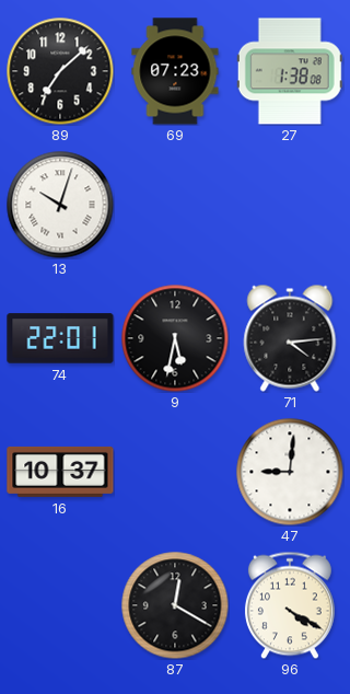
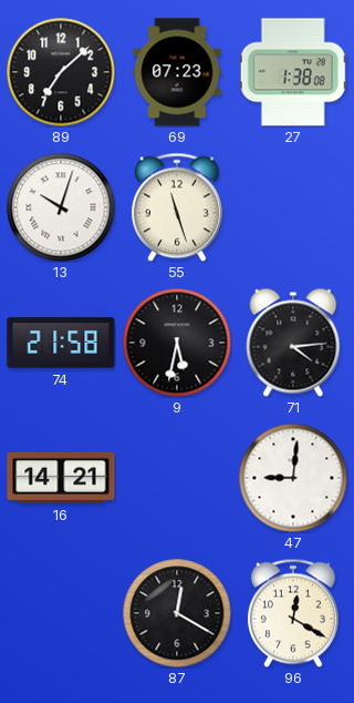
55: none -> 11:27
74: 22:01 -> 21:58
16: 10:37 -> 14:21
96: 4:20 -> 12:20
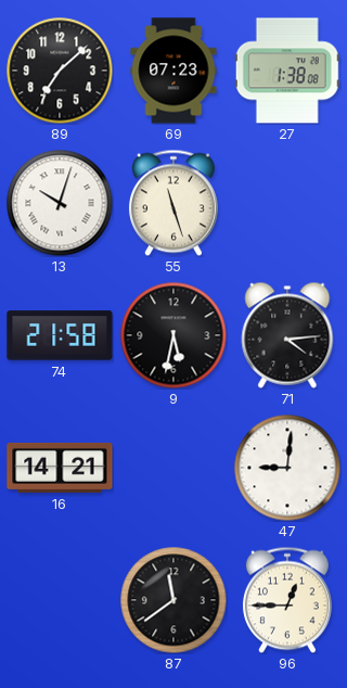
87: 12:20 -> 11:39
96: 12:20 -> 12:45
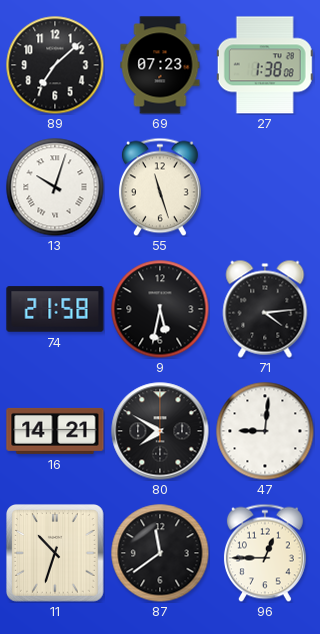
80: none -> 7:50
11: none -> 10:33
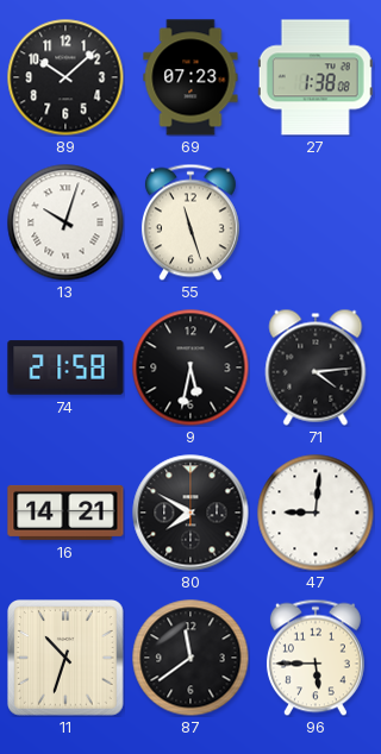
89: 7:08 -> 10:08
96: 12:45 -> 5:45
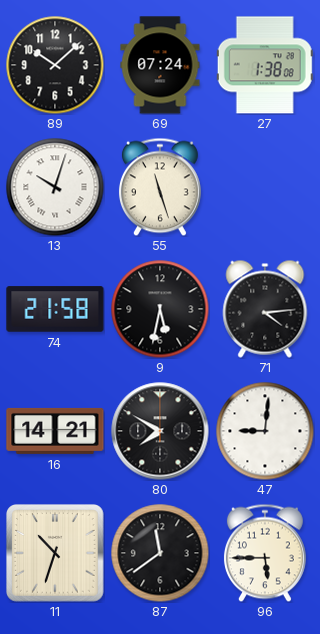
69: 07:23 -> 07:24
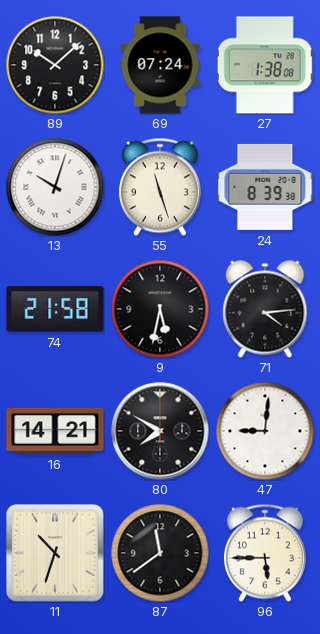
24: none -> 8:39
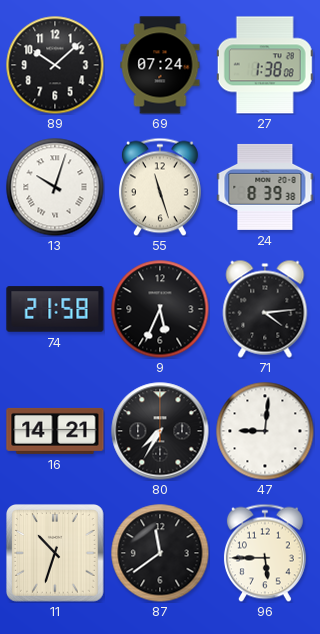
9: 5:32 -> 5:34
80: 7:50 -> 7:35
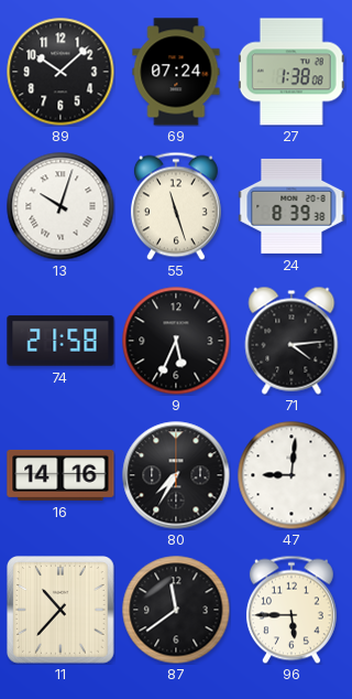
16: 14:21 -> 14:16
11: 10:33 -> 10:37
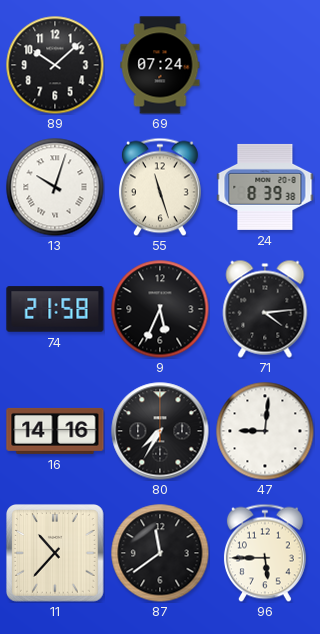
27: 1:38 -> none
